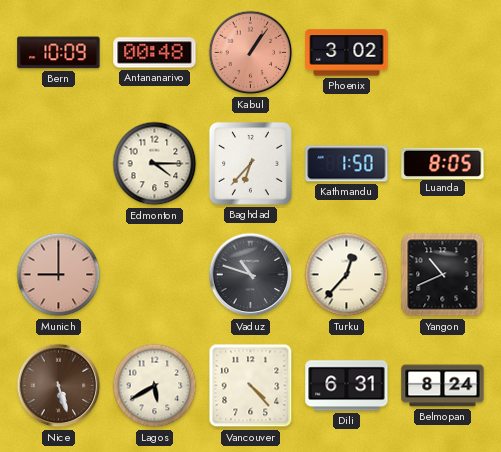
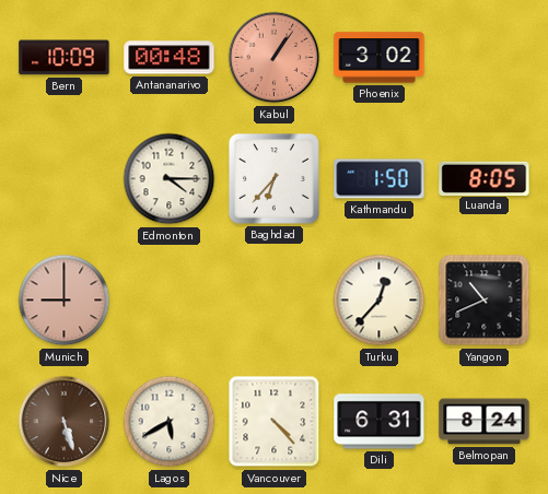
Vaduz: 10:48 -> none
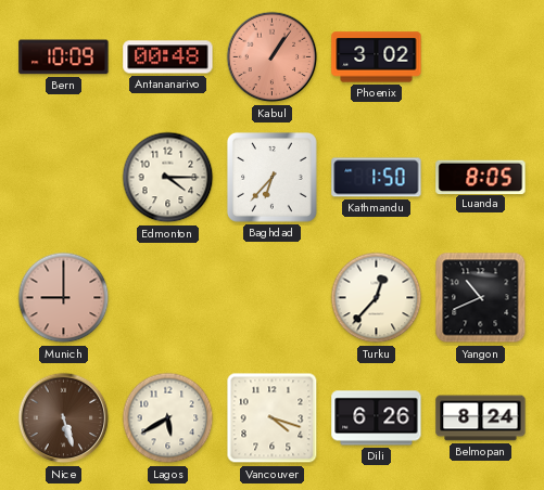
Vancouver: 4:23 -> 4:18
Dili: 6:31 -> 6:26
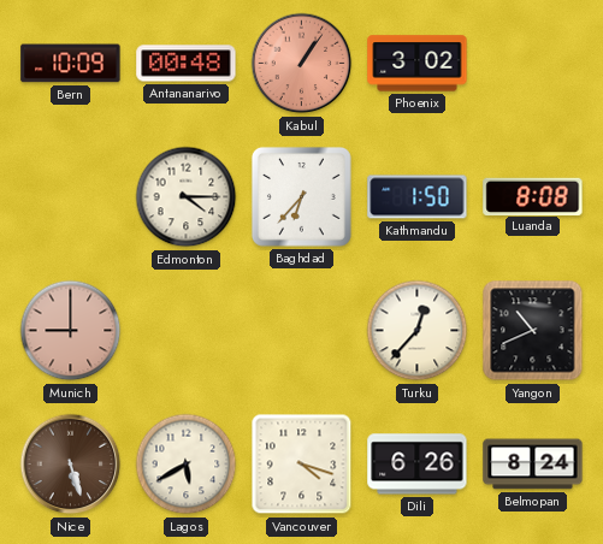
Luanda: 8:05 -> 8:08
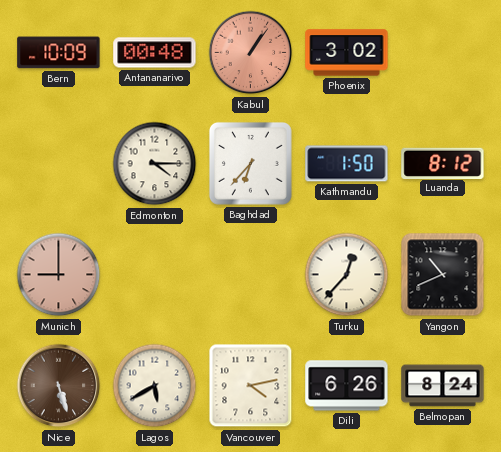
Luanda: 8:08 -> 8:12
Vancouver: 4:18 -> 4:13
